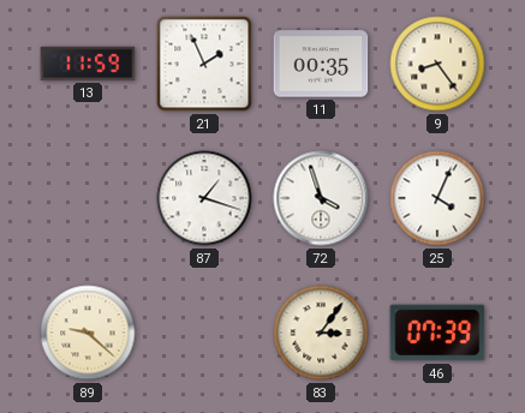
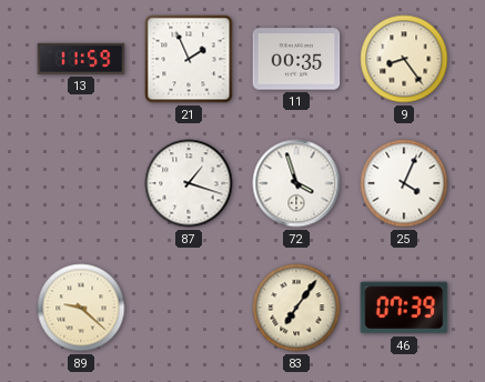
83: 3:06 -> 7:06
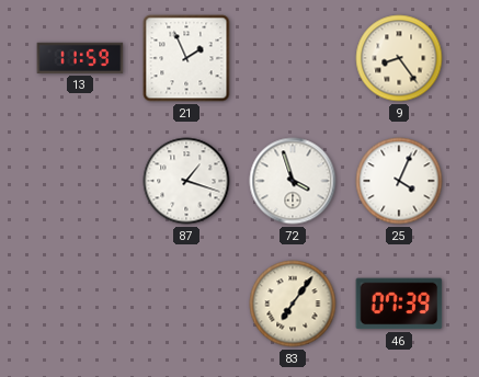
11: 00:35 -> none
89: 9:22 -> none
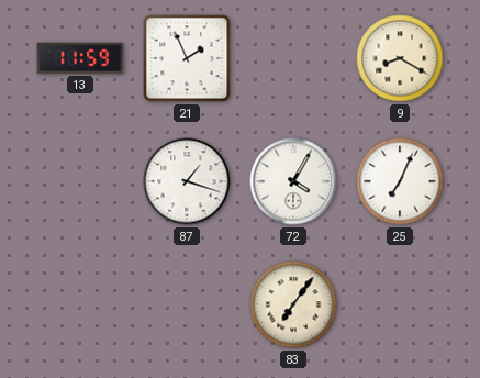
9: 8:24 -> 8:20
72: 3:57 -> 4:05
25: 4:04 -> 7:04
46: 07:39 -> none
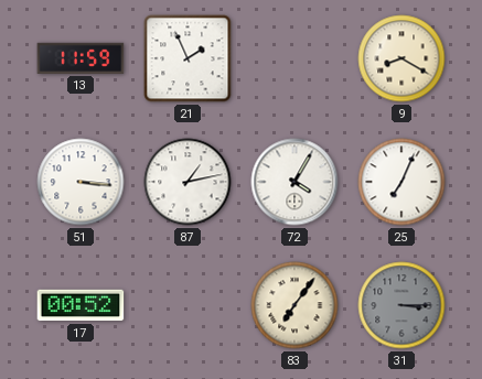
51: none -> 3:16
87: 1:18 -> 1:13
17: none -> 00:52
31: none -> 3:15
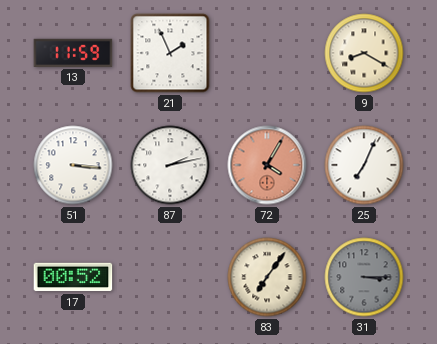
87: 1:13 -> 2:13
72 dial: white -> salmon
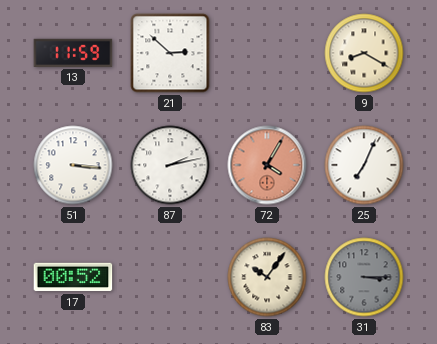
21: 1:56 -> 2:52
83: 7:06 -> 10:06
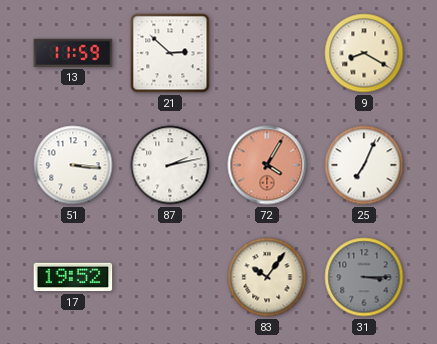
17: 00:52 -> 19:52
